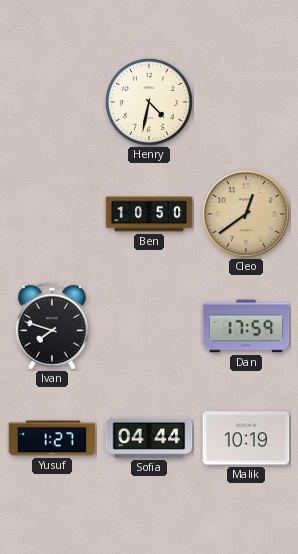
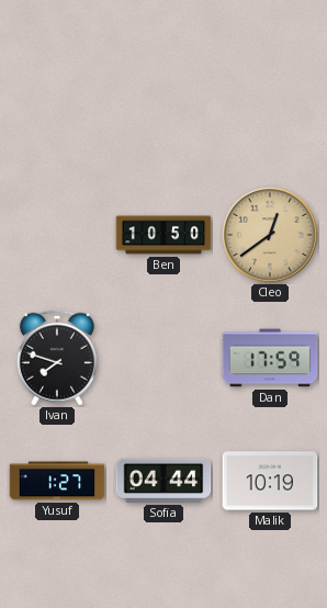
Henry: 4:32 -> none
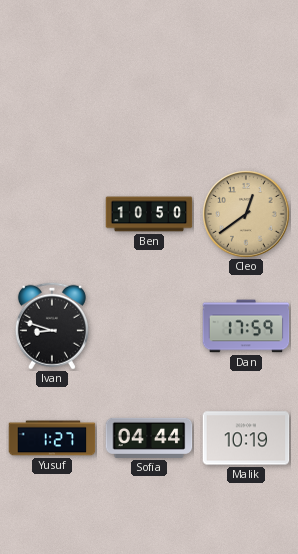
Ivan: 7:48 -> 8:48
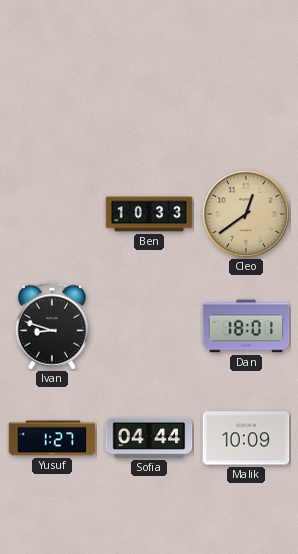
Ben: 10:50 -> 10:33
Dan: 17:59 -> 18:01
Malik: 10:19 -> 10:09
